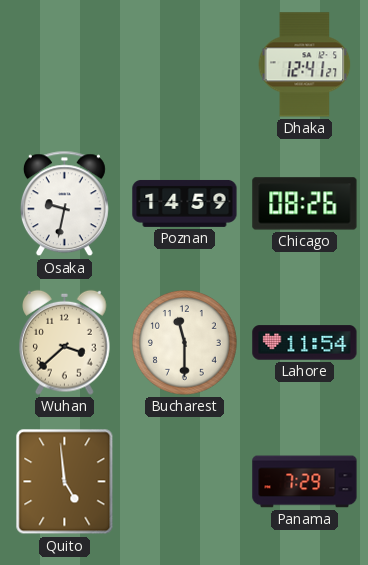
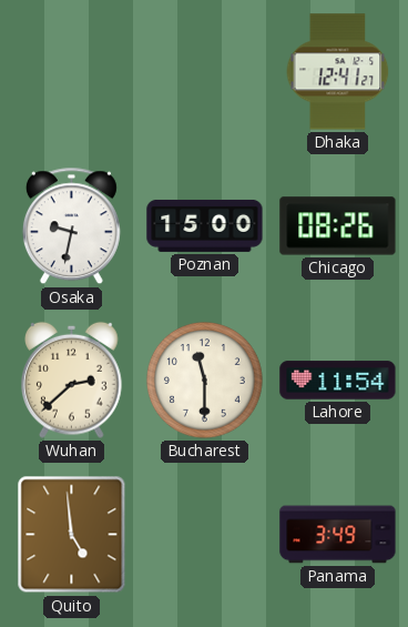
Poznan: 14:59 -> 15:00
Wuhan: 3:38 -> 2:38
Panama: 7:29 -> 3:49
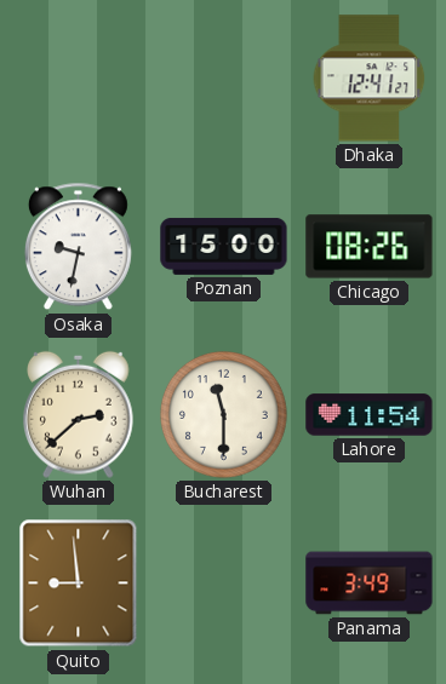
Quito: 4:59 -> 8:59
